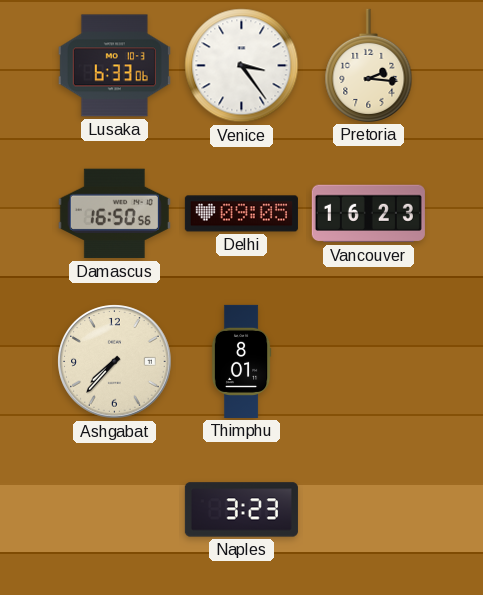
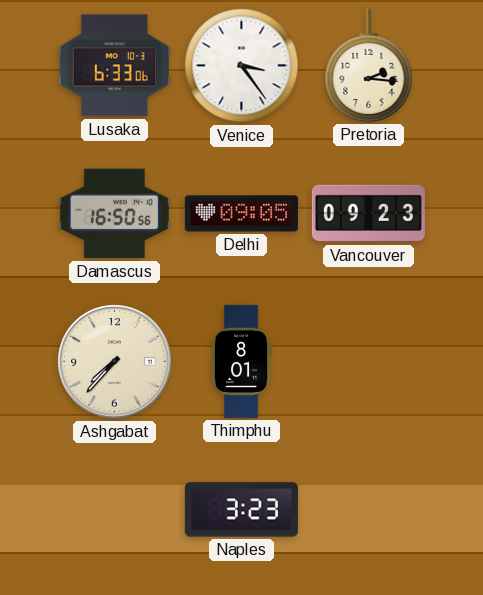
Vancouver: 16:23 -> 09:23
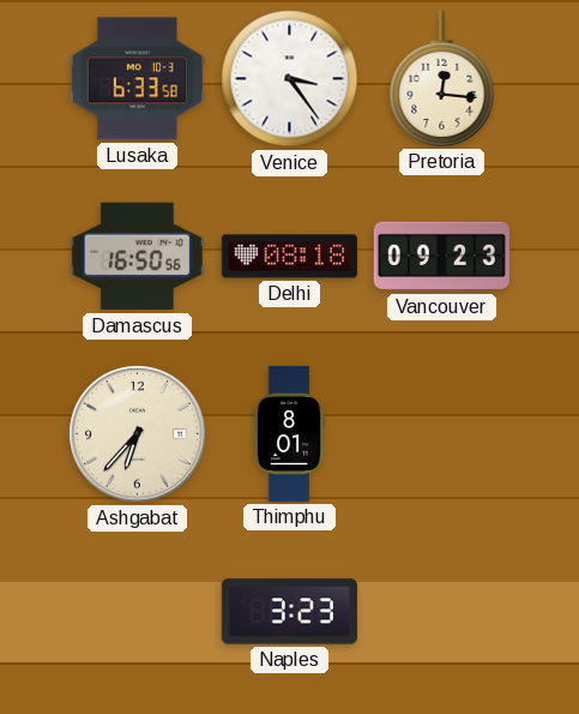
Lusaka: 6:33:06 -> 6:33:58
Pretoria: 2:16 -> 12:16
Delhi: 09:05 -> 08:18
Ashgabat: 7:37 -> 6:37
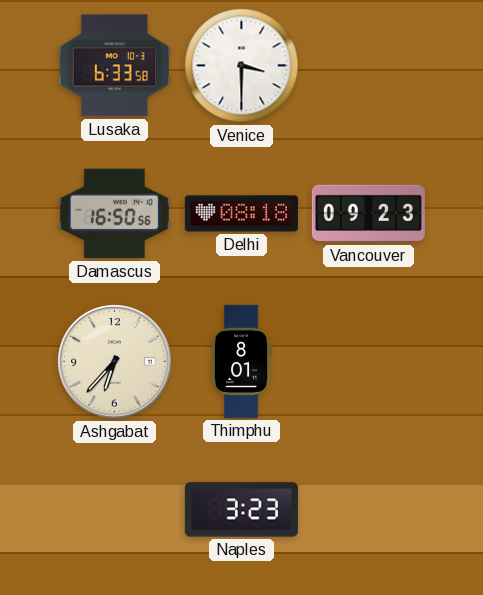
Venice: 3:24 -> 3:30
Pretoria: 12:16 -> none
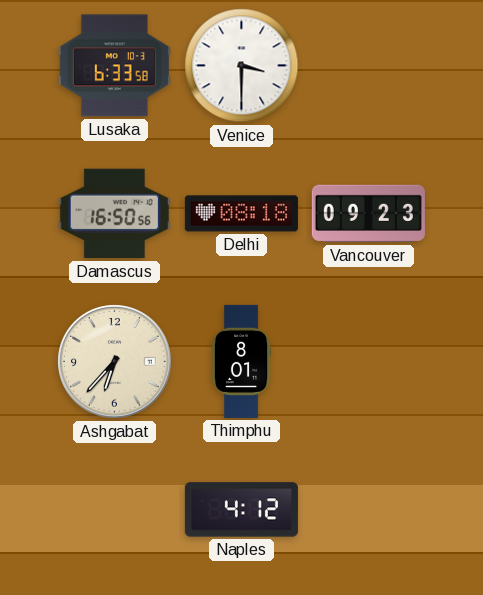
Naples: 3:23 -> 4:12
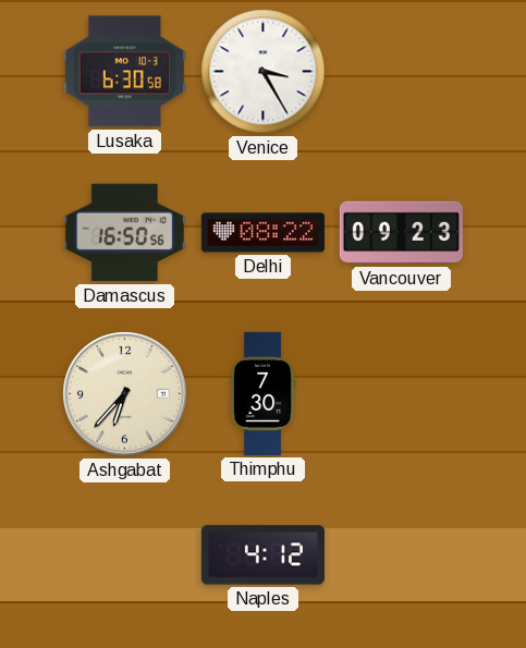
Lusaka: 6:33 -> 6:30
Venice: 3:30 -> 3:25
Delhi: 08:18 -> 08:22
Thimphu: 8:01 -> 7:30
